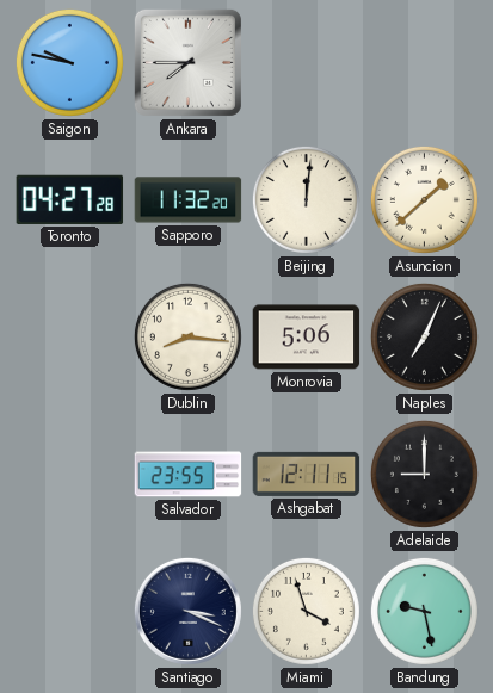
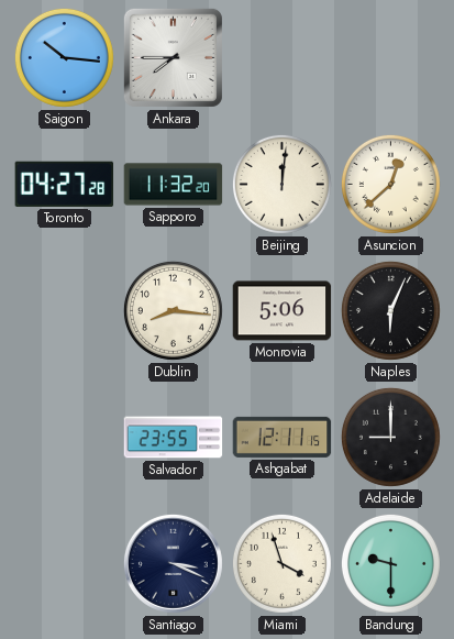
Saigon: 9:47 -> 10:16
Asuncion: 1:38 -> 12:38
Naples: 7:04 -> 6:04
Bandung: 9:28 -> 9:30
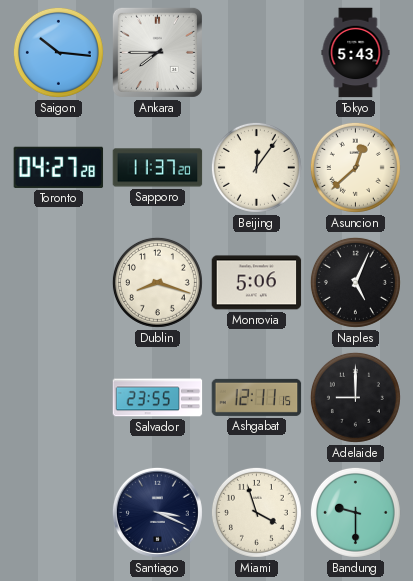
Tokyo: none -> 5:43
Sapporo: 11:32 -> 11:37
Beijing: 12:01 -> 12:06
Dublin: 8:16 -> 8:18
Naples: 6:04 -> 5:04
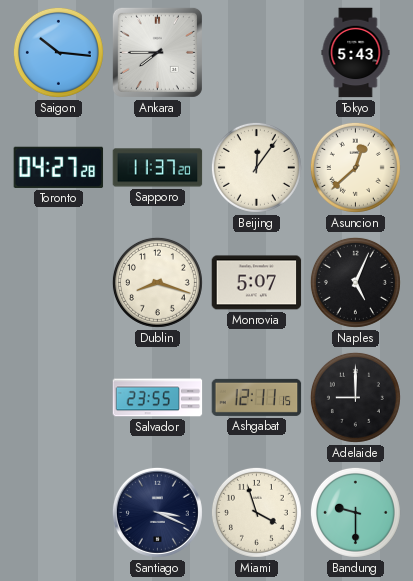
Monrovia: 5:06 -> 5:07
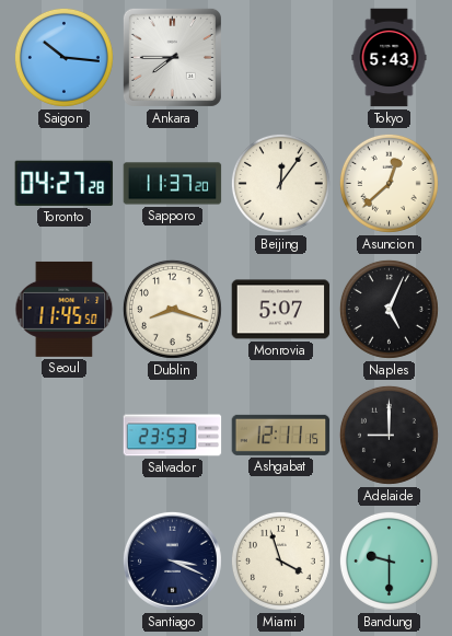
Seoul: none -> 11:45
Salvador: 23:55 -> 23:53
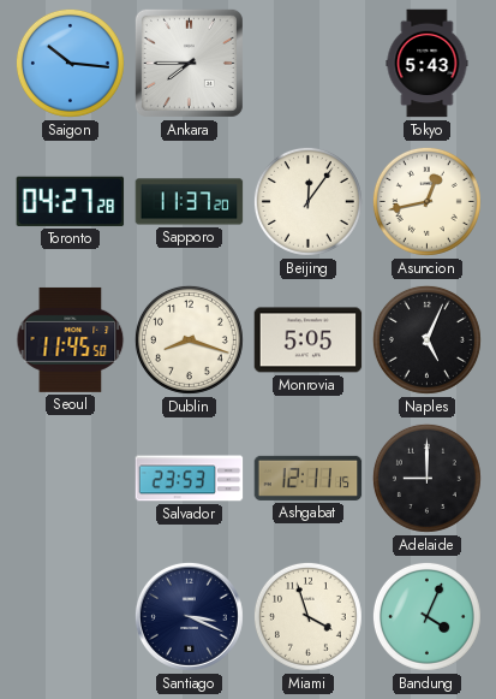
Asuncion: 12:38 -> 12:43
Monrovia: 5:07 -> 5:05
Bandung: 9:30 -> 4:04
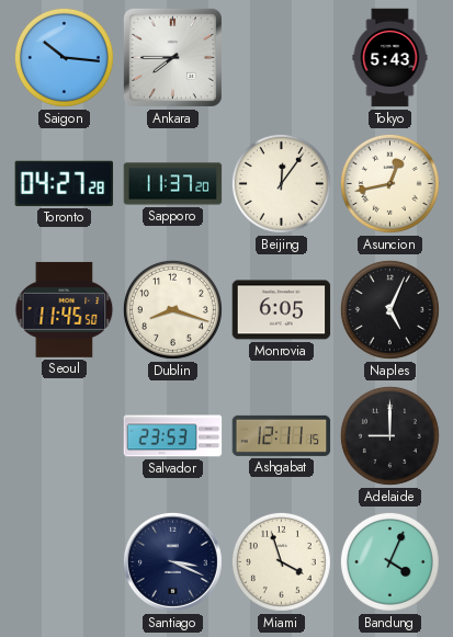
Monrovia: 5:05 -> 6:05
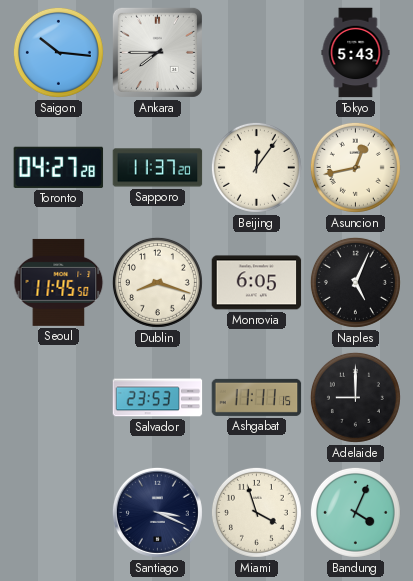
Ashgabat: 12:11 -> 11:11
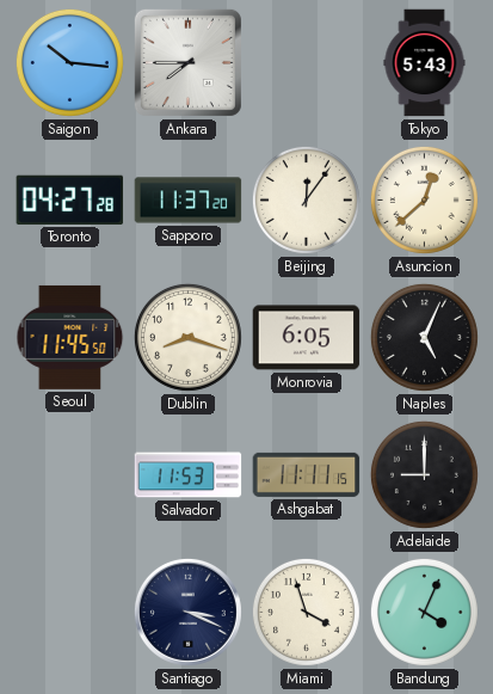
Asuncion: 12:43 -> 12:38
Salvador: 23:53 -> 11:53
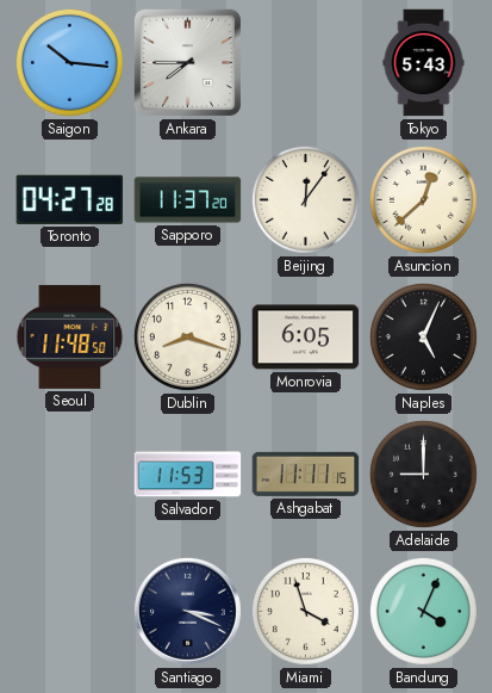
Seoul: 11:45 -> 11:48
